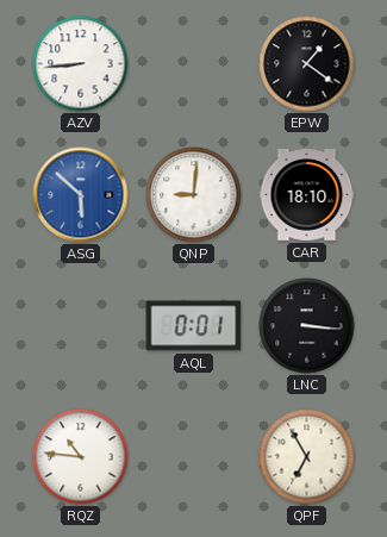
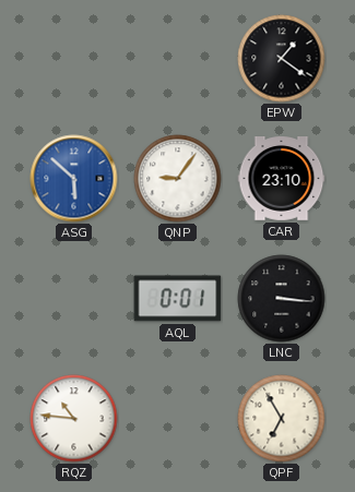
AZV: 8:44 -> none
QNP: 9:01 -> 9:06
CAR: 18:10 -> 23:10
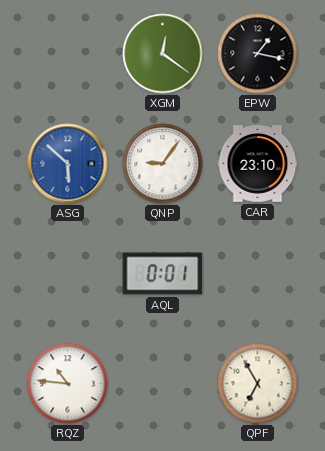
XGM: none -> 12:21
EPW: 1:21 -> 1:17
LNC: 3:16 -> none
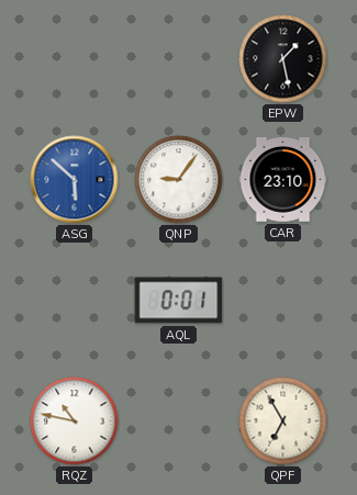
XGM: 12:21 -> none
EPW: 1:17 -> 1:28
RQZ: 10:46 -> 10:47
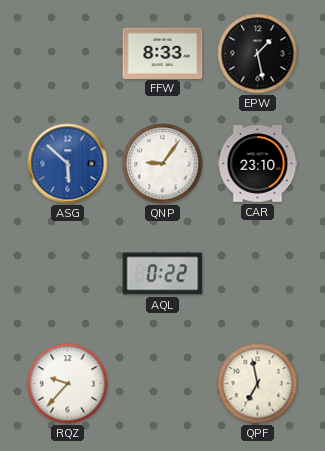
FFW: none -> 8:33
AQL: 0:01 -> 0:22
RQZ: 10:47 -> 9:37
QPF: 6:55 -> 6:58
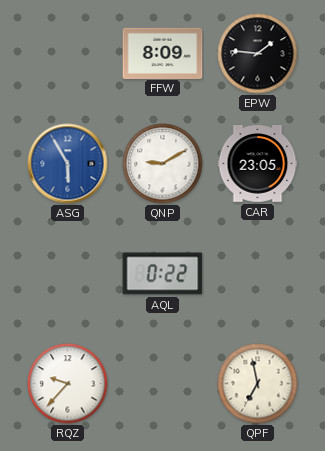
FFW: 8:33 -> 8:09
EPW: 1:28 -> 1:46
ASG: 5:52 -> 5:55
QNP: 9:06 -> 9:10
CAR: 23:10 -> 23:05
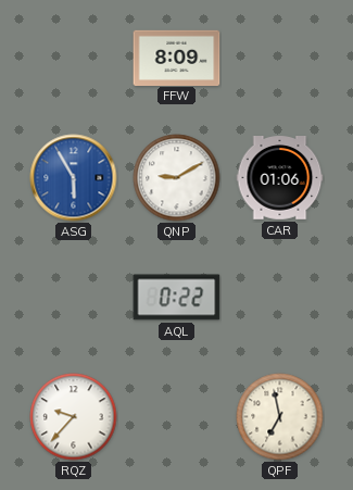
EPW: 1:46 -> none
CAR: 23:05 -> 01:06
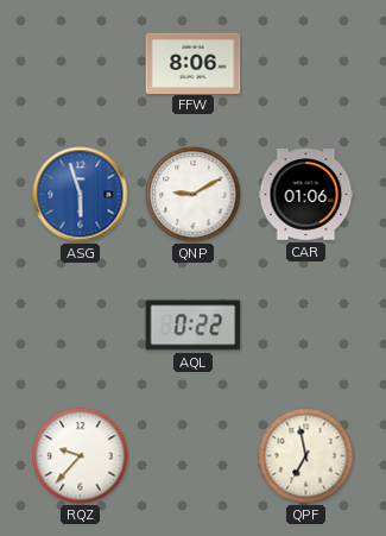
FFW: 8:09 -> 8:06
ASG: 5:55 -> 5:57
